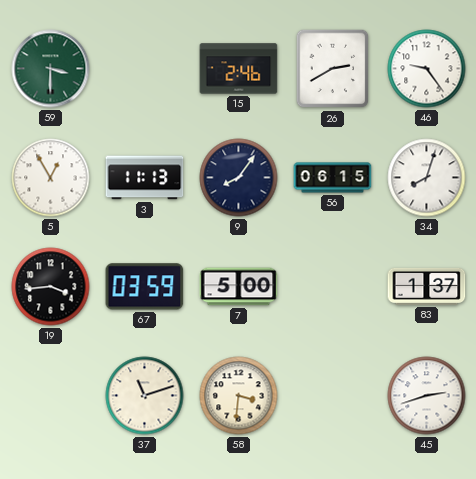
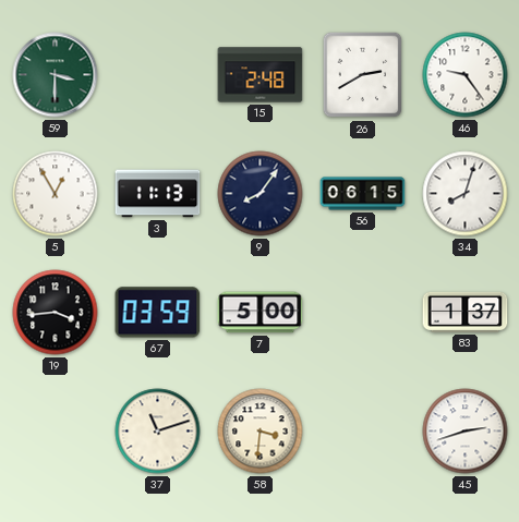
15: 2:46 -> 2:48
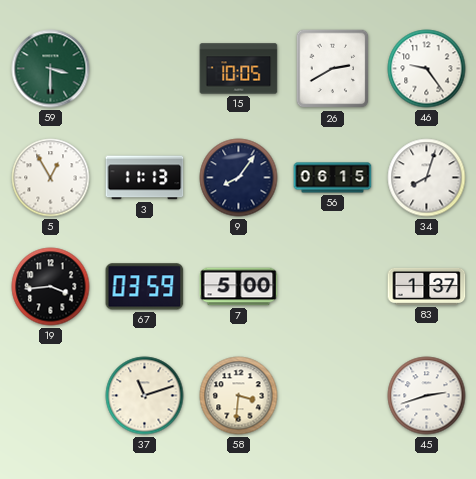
15: 2:48 -> 10:05
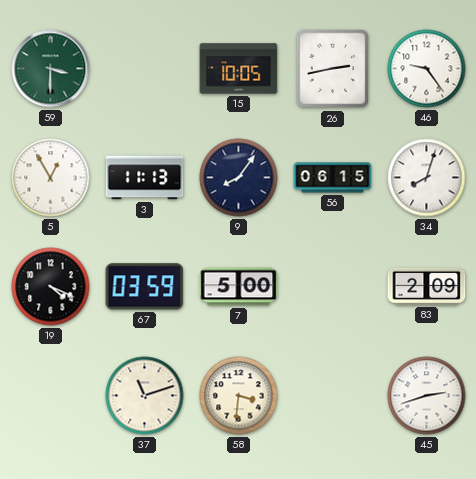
26: 2:40 -> 2:43
19: 3:44 -> 4:19
83: 1:37 -> 2:09
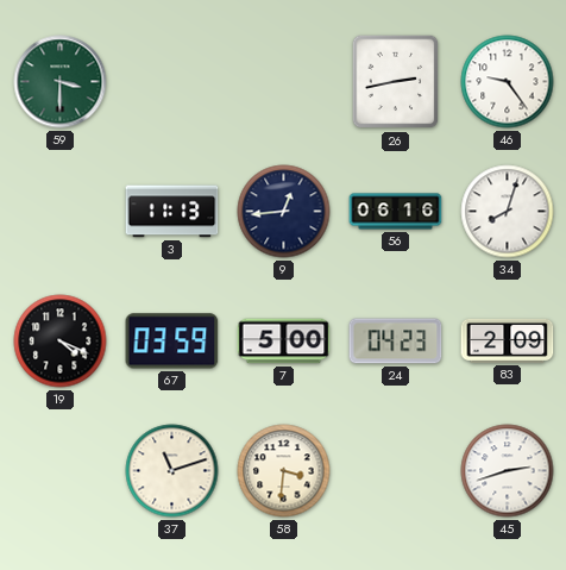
15: 10:05 -> none
5: 12:55 -> none
9: 8:06 -> 12:44
56: 06:15 -> 06:16
24: none -> 04:23
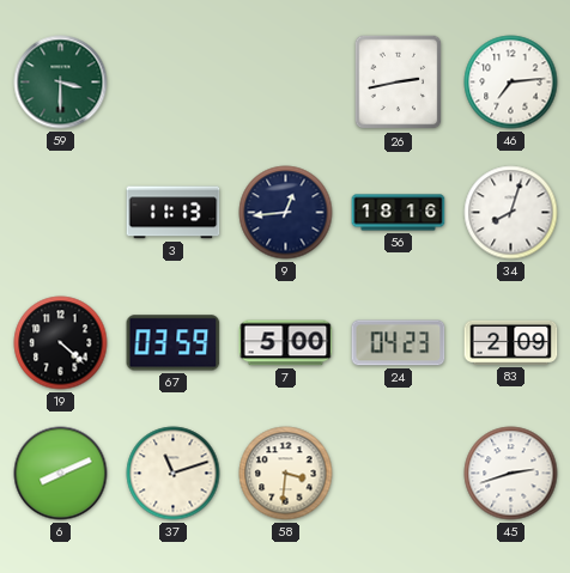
46: 9:24 -> 7:14
56: 06:16 -> 18:16
19: 4:19 -> 4:22
6: none -> 8:11
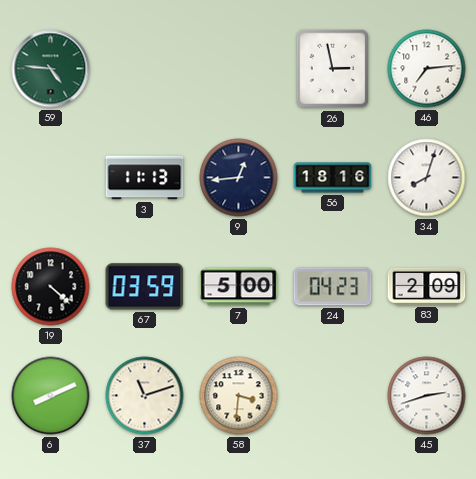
59: 3:30 -> 4:46
26: 2:43 -> 2:58
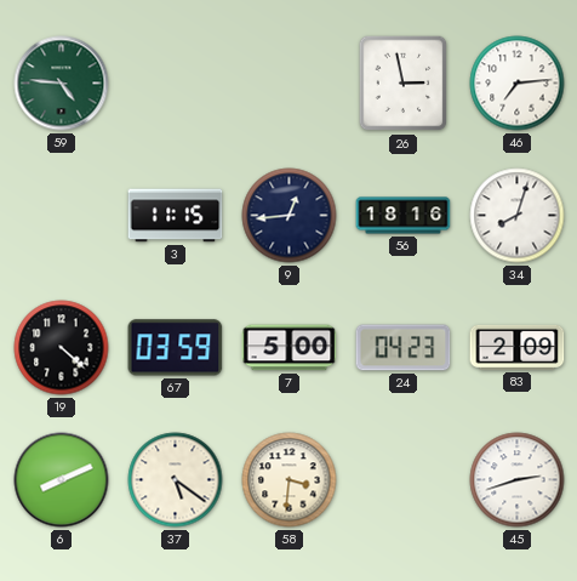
3: 11:13 -> 11:15
37: 11:12 -> 5:21
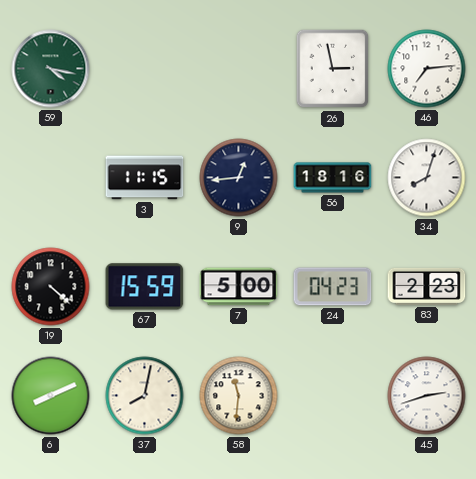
59: 4:46 -> 4:17
67: 03:59 -> 15:59
83: 2:09 -> 2:23
37: 5:21 -> 8:02
58: 3:31 -> 11:31
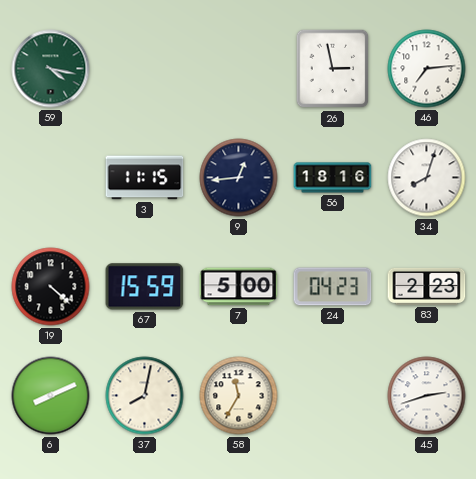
58: 11:31 -> 11:35
